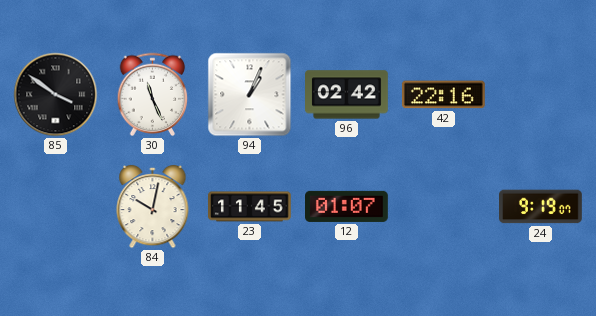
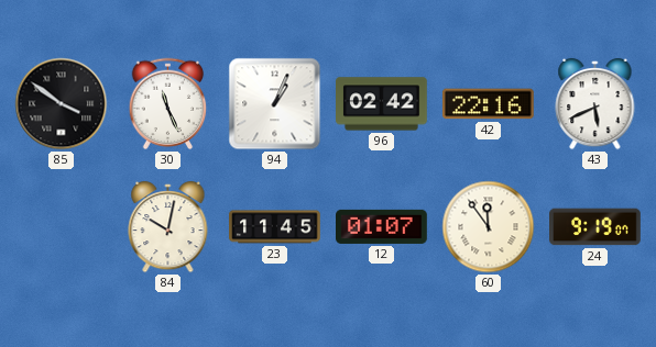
43: none -> 5:41
60: none -> 11:54
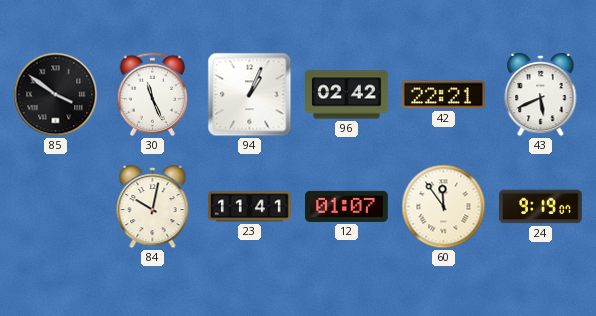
42: 22:16 -> 22:21
23: 11:45 -> 11:41
